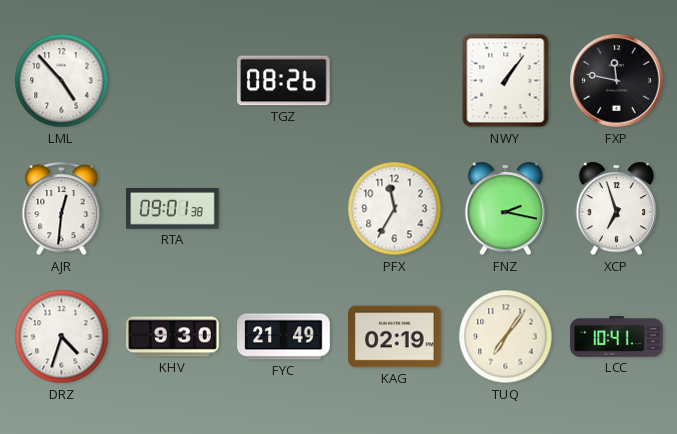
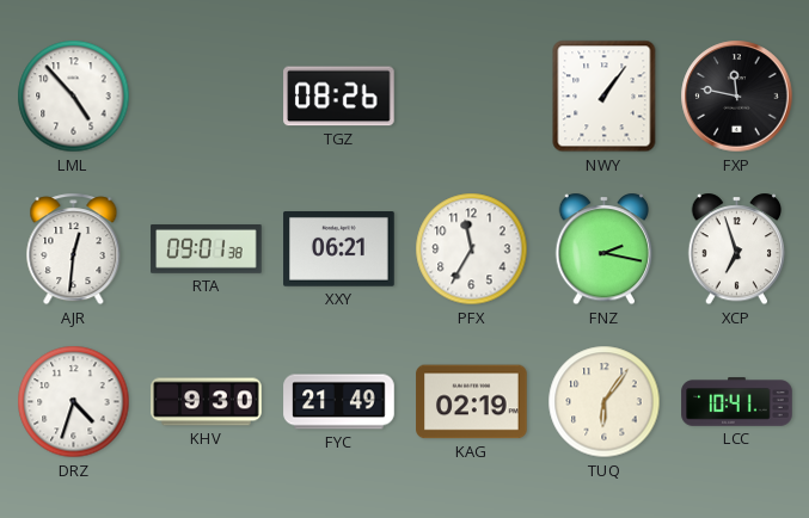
XXY: none -> 06:21
TUQ: 7:06 -> 6:06
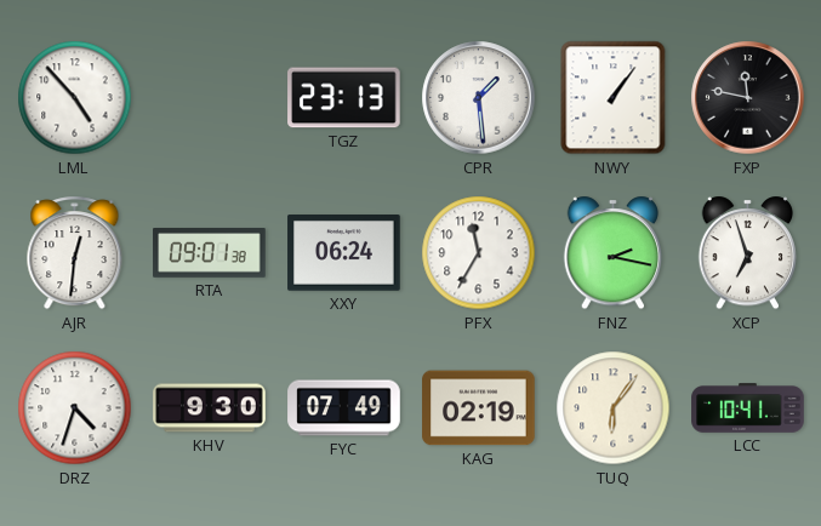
TGZ: 08:26 -> 23:13
CPR: none -> 1:29
XXY: 06:21 -> 06:24
FYC: 21:49 -> 07:49
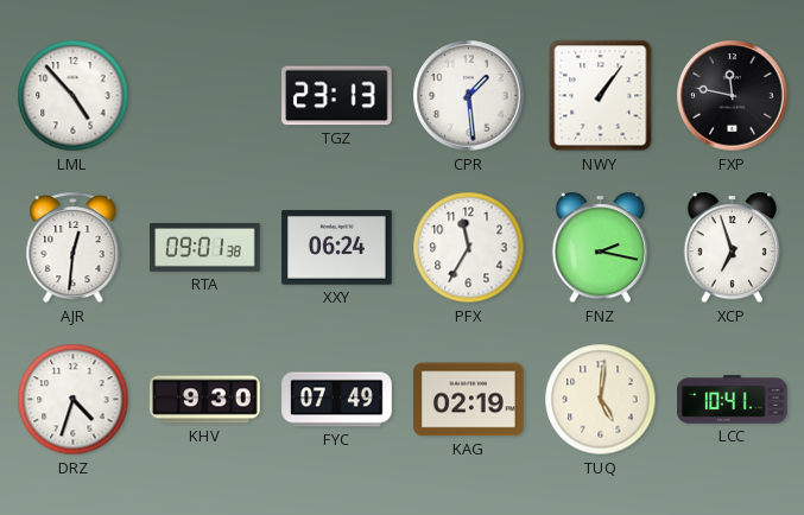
TUQ: 6:06 -> 5:01
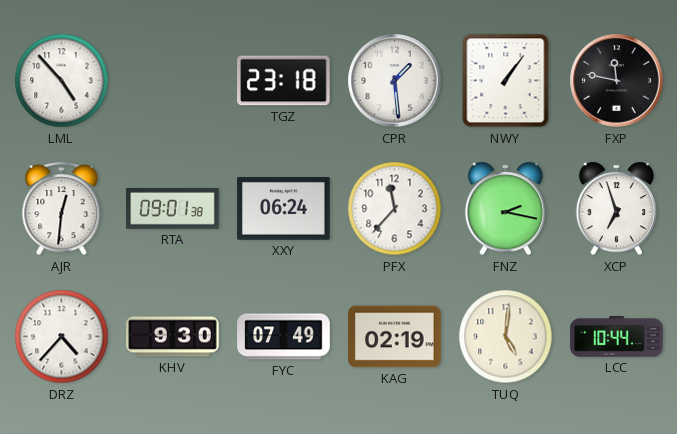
TGZ: 23:13 -> 23:18
PFX: 11:35 -> 11:37
DRZ: 4:33 -> 4:37
LCC: 10:41 -> 10:44
